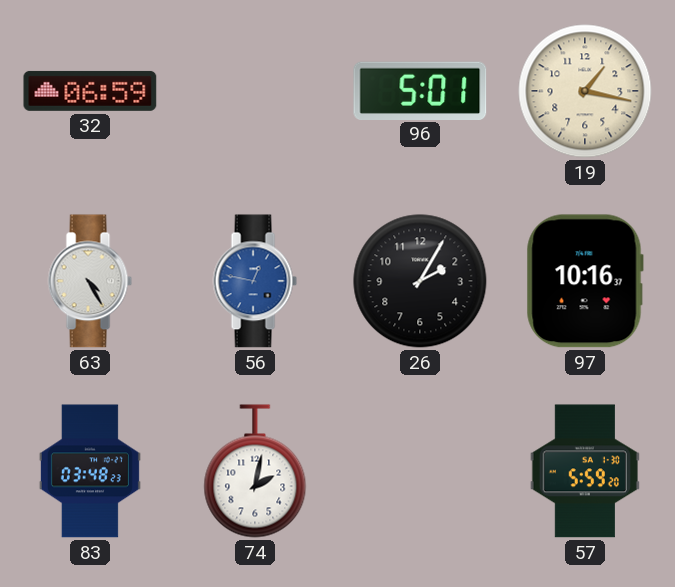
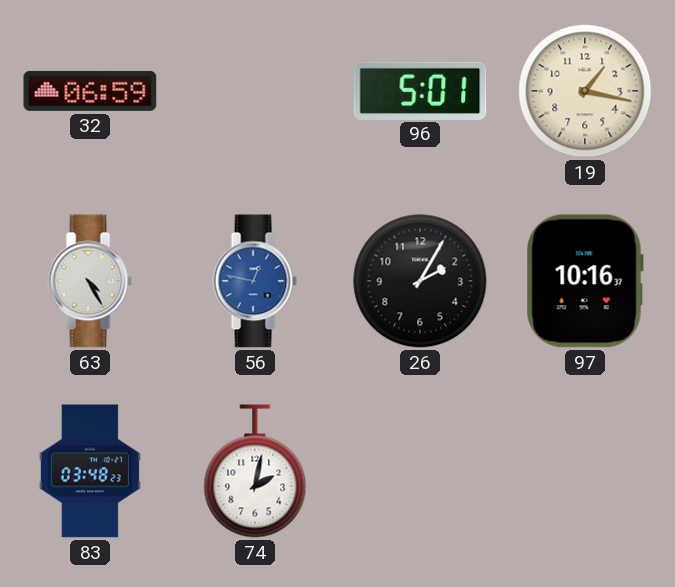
57: 5:59 -> none
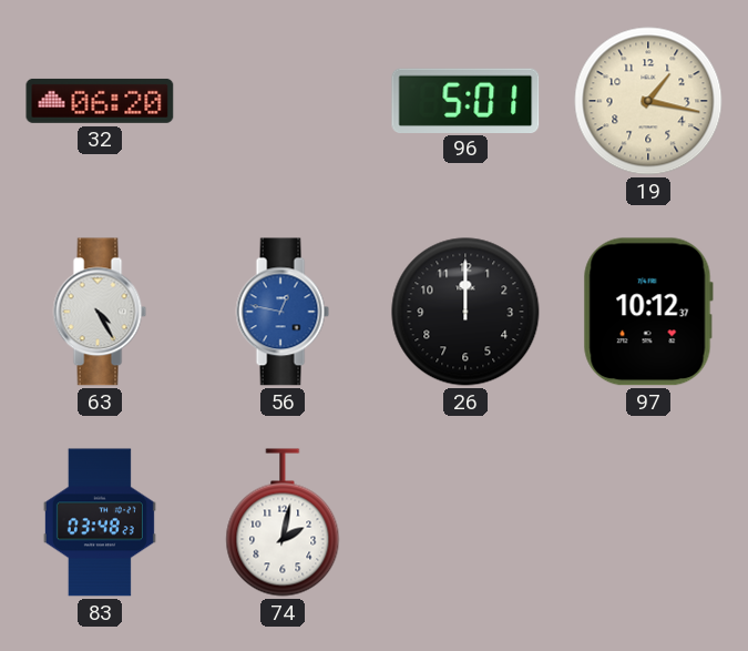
32: 06:59 -> 06:20
26: 2:05 -> 12:00
97: 10:16 -> 10:12
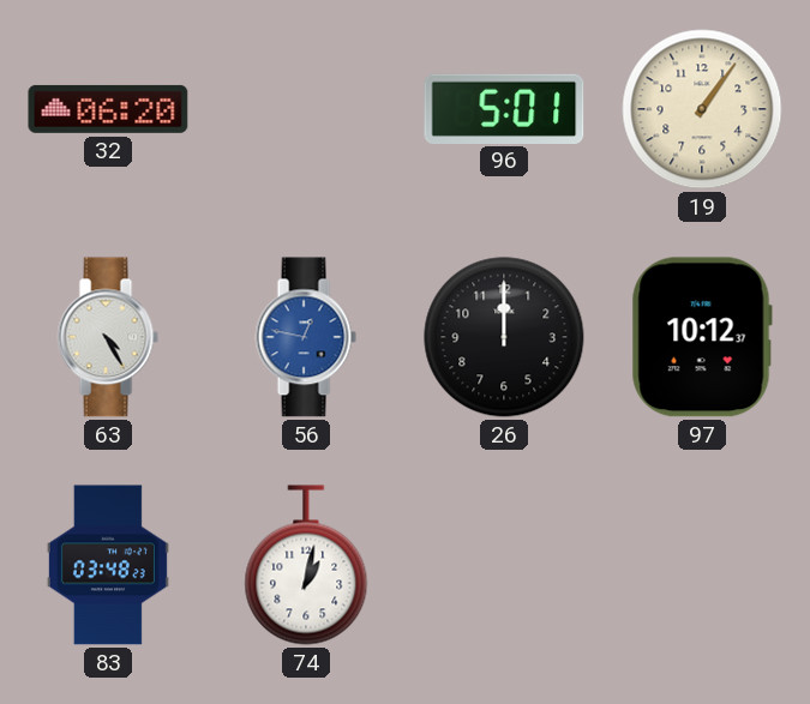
19: 1:17 -> 1:06
74: 2:02 -> 1:02
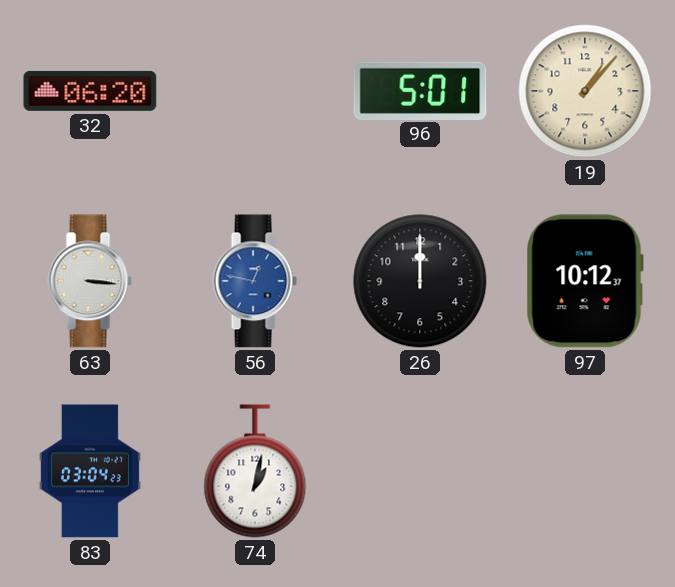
19: 1:06 -> 1:07
63: 4:25 -> 3:16
83: 03:48 -> 03:04
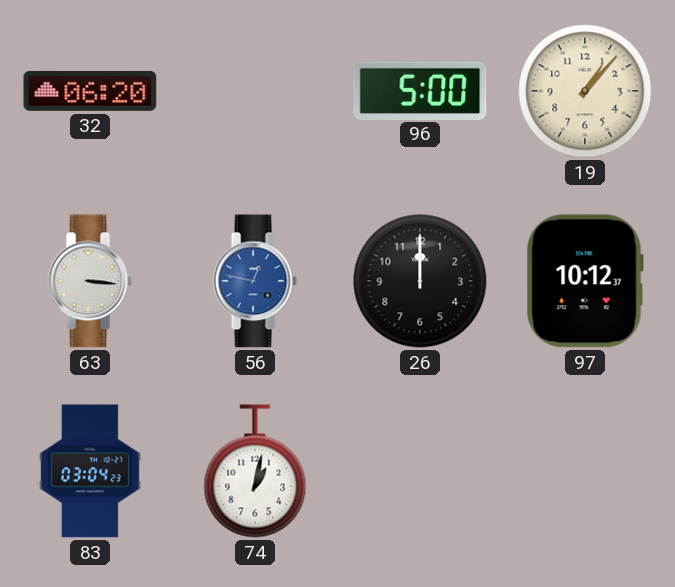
96: 5:01 -> 5:00
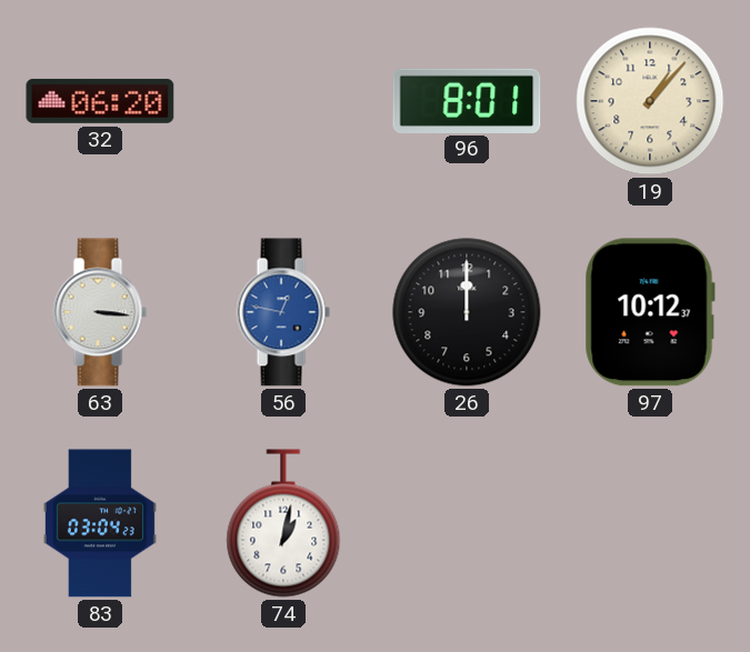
96: 5:00 -> 8:01
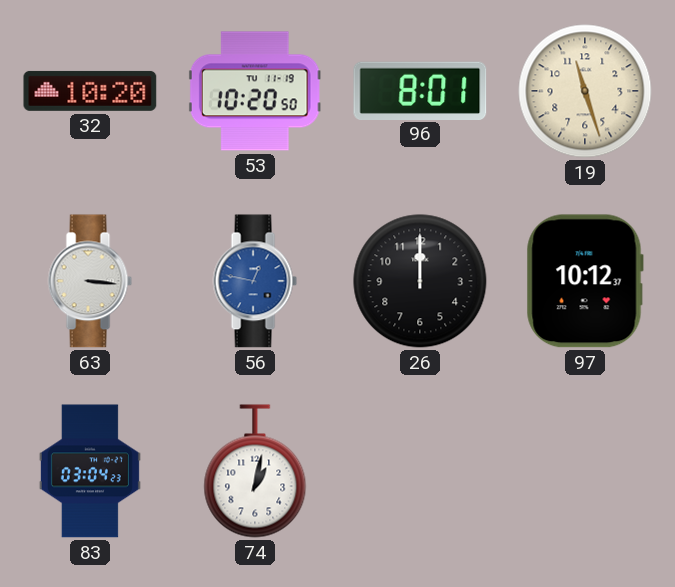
32: 06:20 -> 10:20
53: none -> 10:20
19: 1:07 -> 11:27
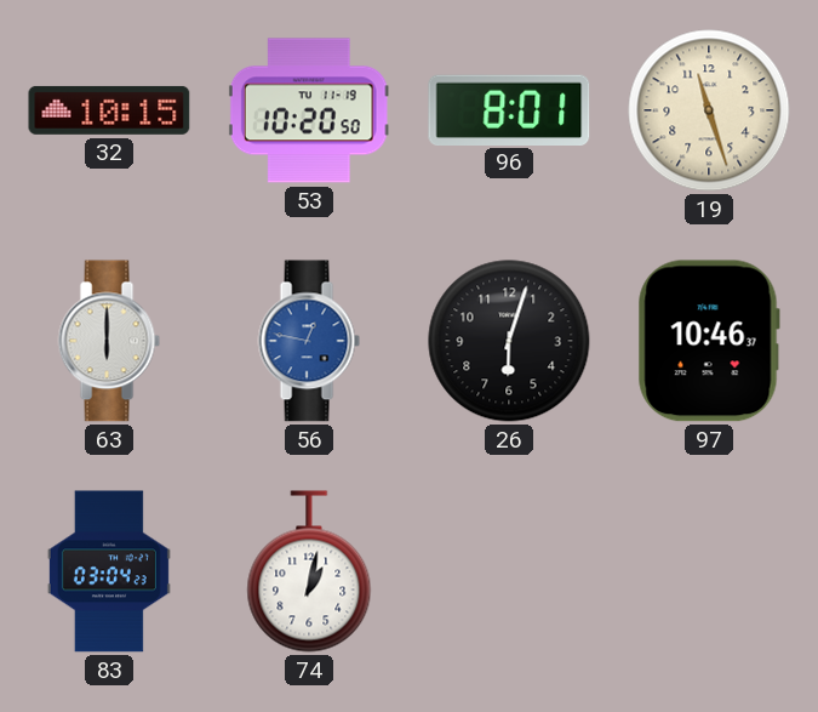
32: 10:20 -> 10:15
63: 3:16 -> 6:00
26: 12:00 -> 6:03
97: 10:12 -> 10:46
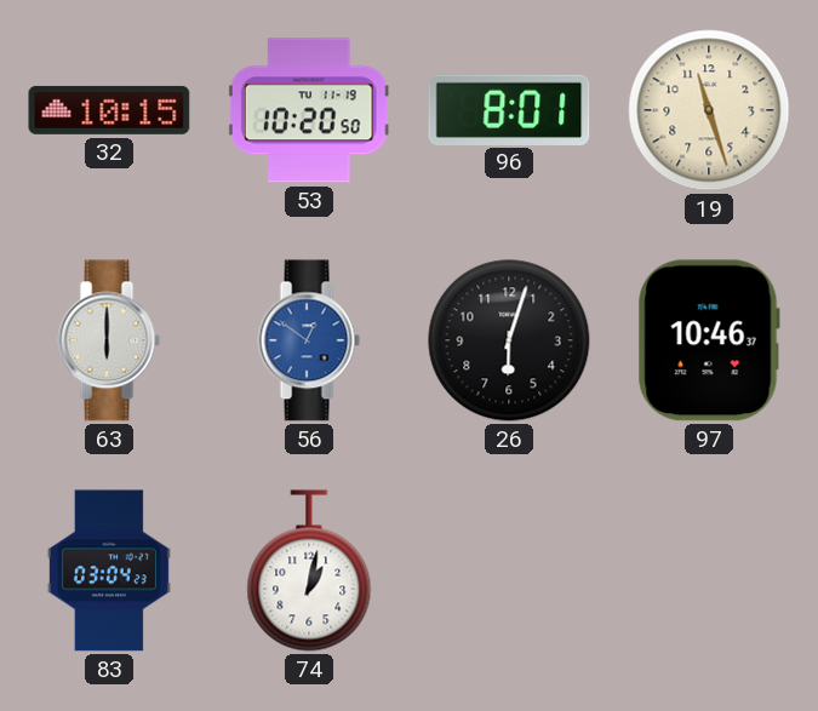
56: 12:47 -> 12:51
